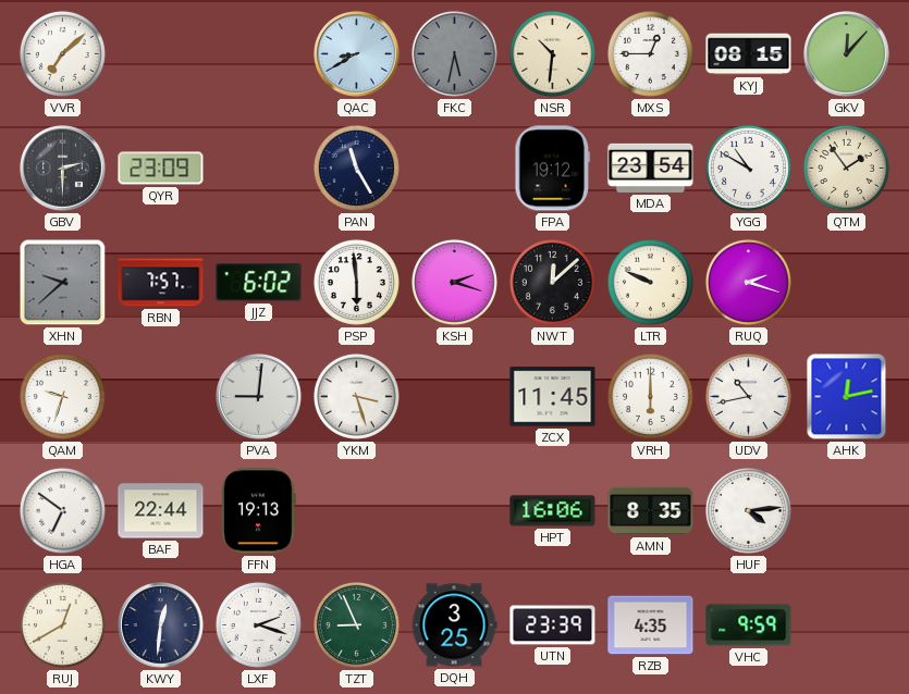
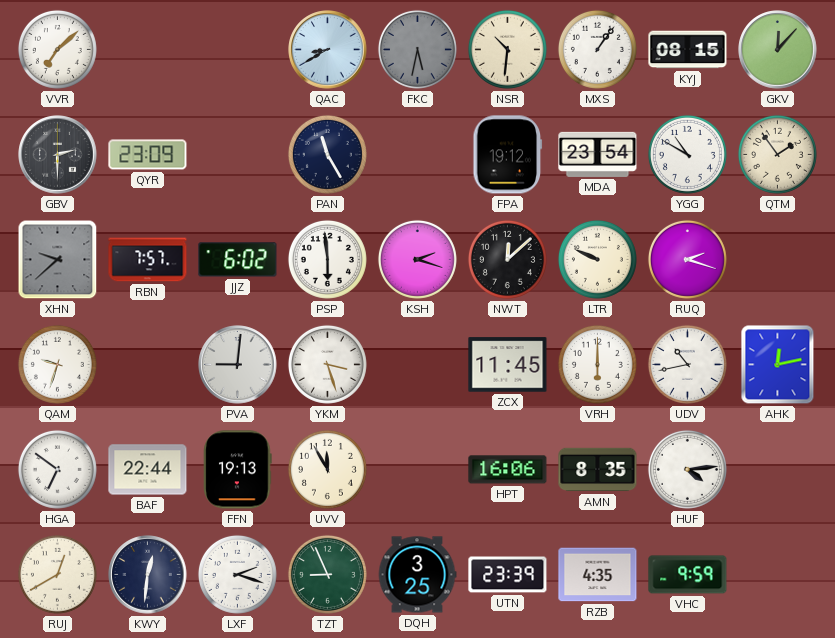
MXS: 12:45 -> 1:06
UVV: none -> 11:55
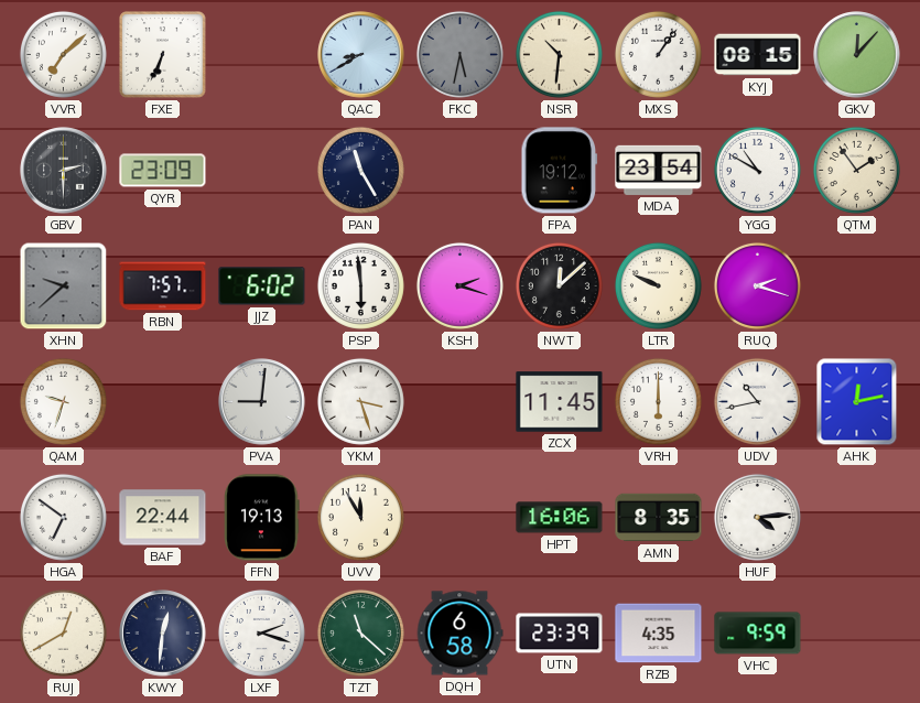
FXE: none -> 6:34
TZT: 8:56 -> 11:22
DQH: 3:25 -> 6:58
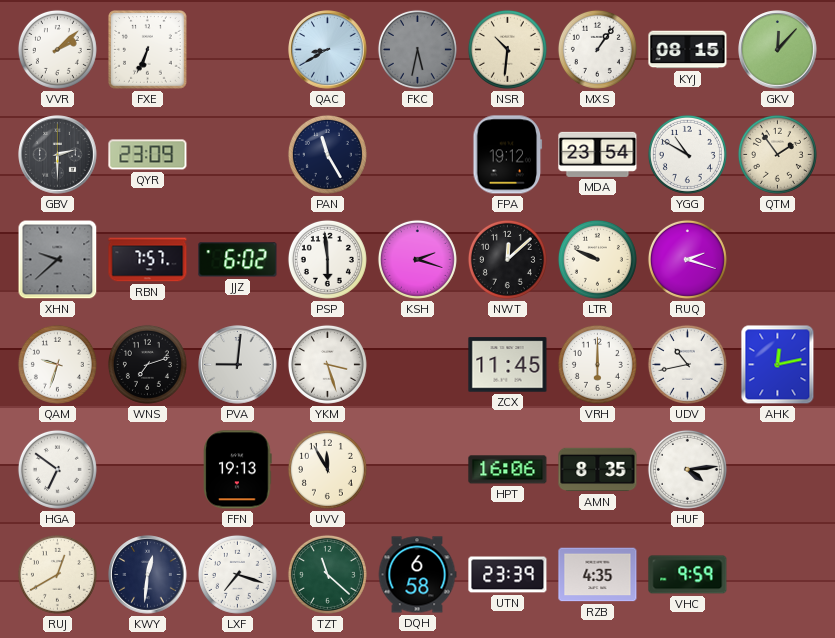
VVR: 7:08 -> 2:08
WNS: none -> 7:12
BAF: 22:44 -> none
LXF: 2:18 -> 7:18
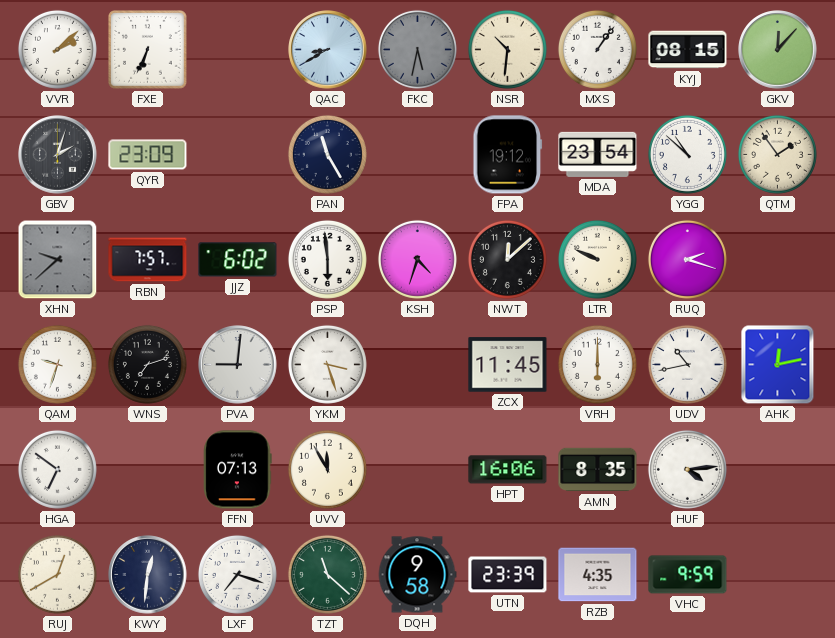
GBV: 2:30 -> 2:03
YGG: 10:50 -> 10:52
KSH: 2:18 -> 4:33
FFN: 19:13 -> 07:13
DQH: 6:58 -> 9:58
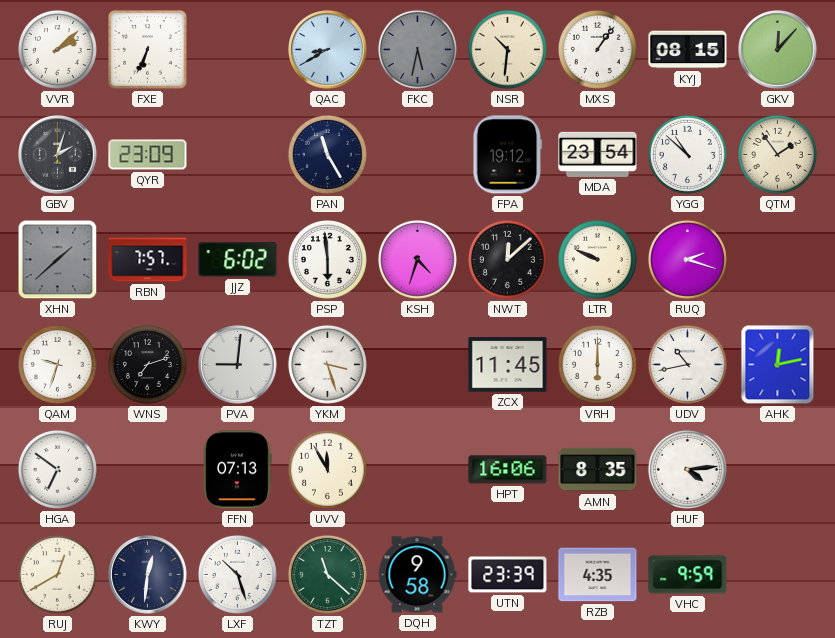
XHN: 9:38 -> 1:38
LXF: 7:18 -> 10:27
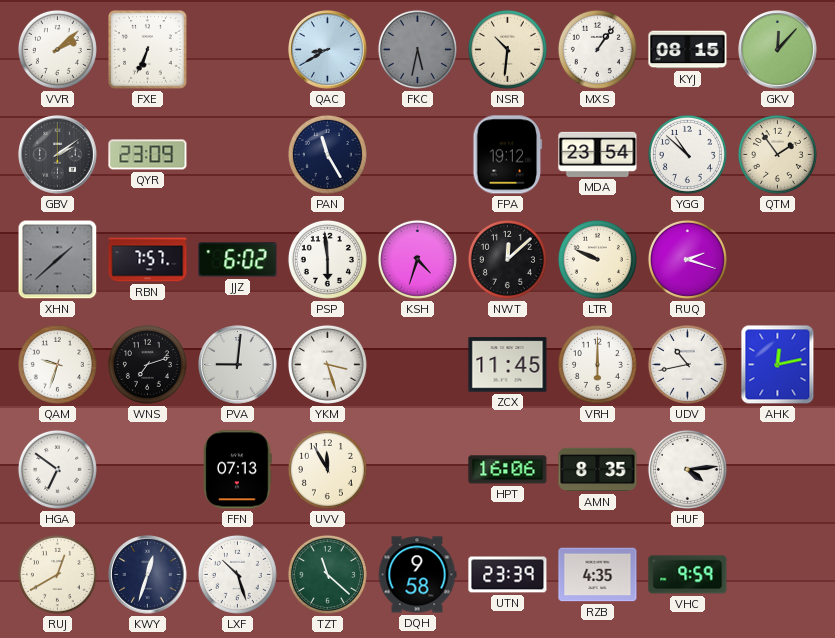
GBV: 2:03 -> 2:09
KWY: 12:31 -> 12:33
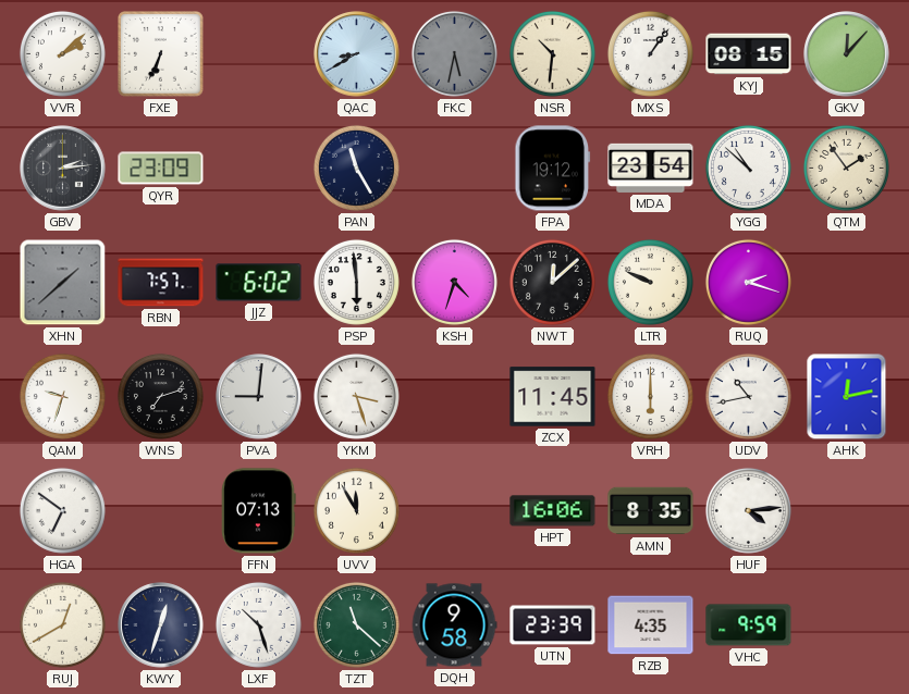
GBV: 2:09 -> 2:14
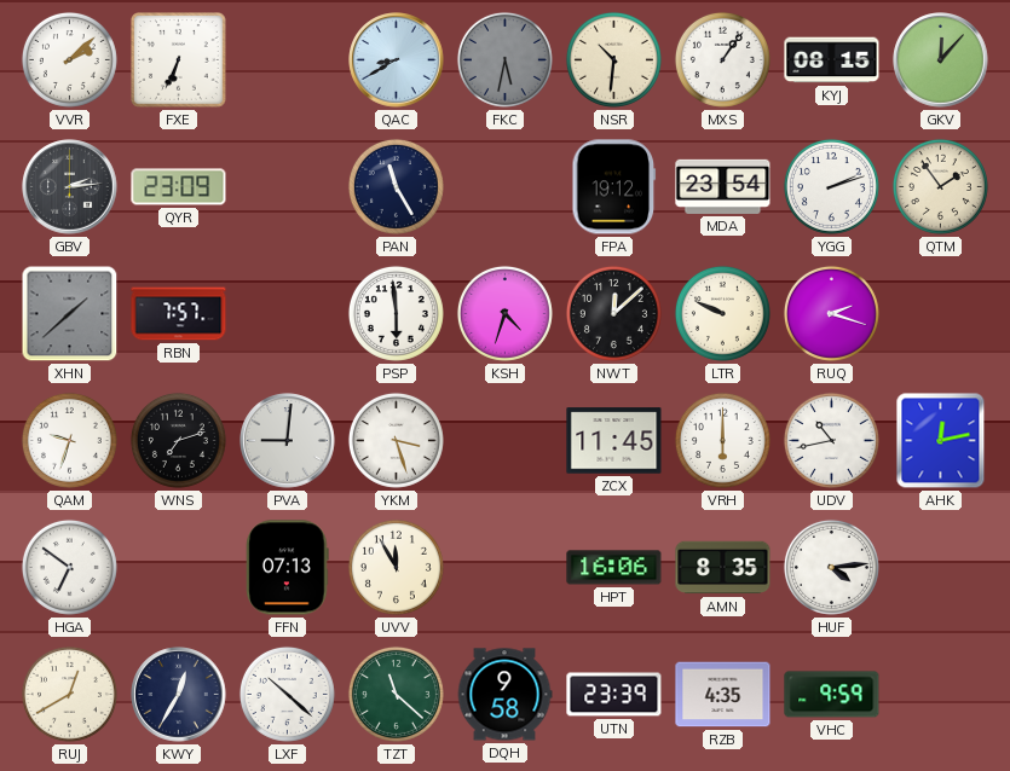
YGG: 10:52 -> 2:12
JJZ: 6:02 -> none
KWY: 12:33 -> 12:35
LXF: 10:27 -> 10:22
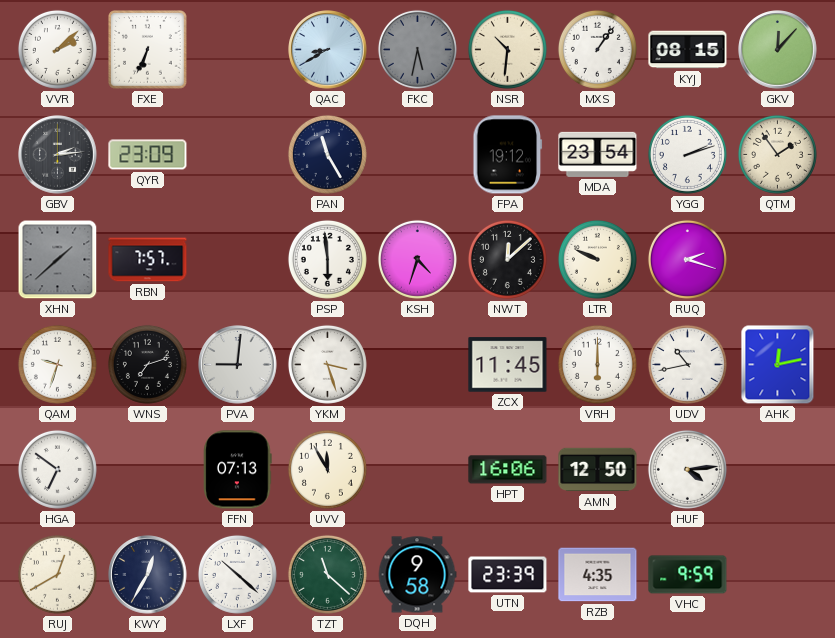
AMN: 8:35 -> 12:50
